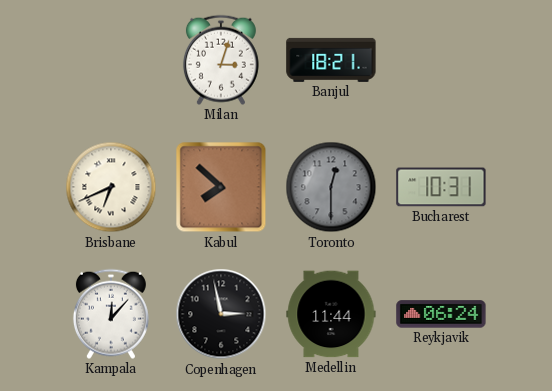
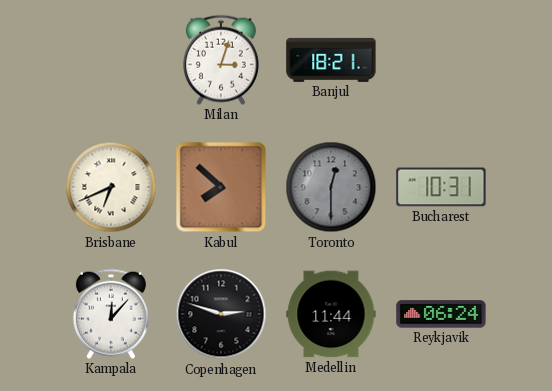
Copenhagen: 2:58 -> 2:48
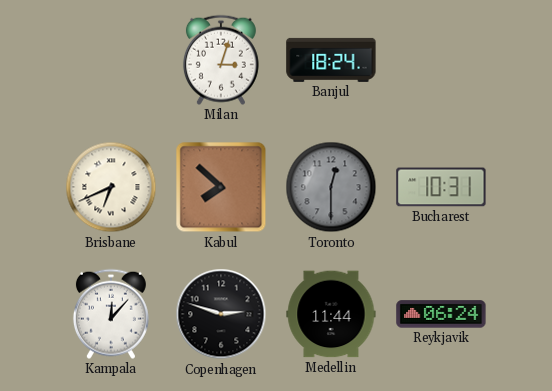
Banjul: 18:21 -> 18:24
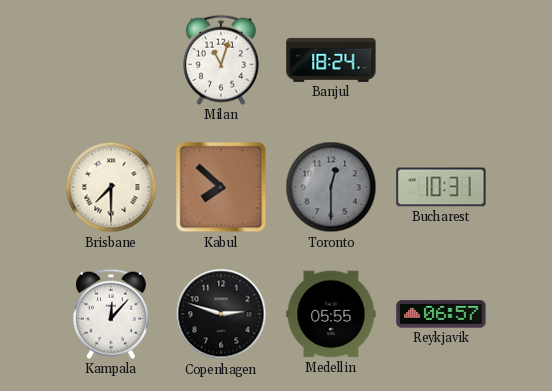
Milan: 3:03 -> 11:03
Brisbane: 6:41 -> 7:30
Medellin: 11:44 -> 05:55
Reykjavik: 06:24 -> 06:57
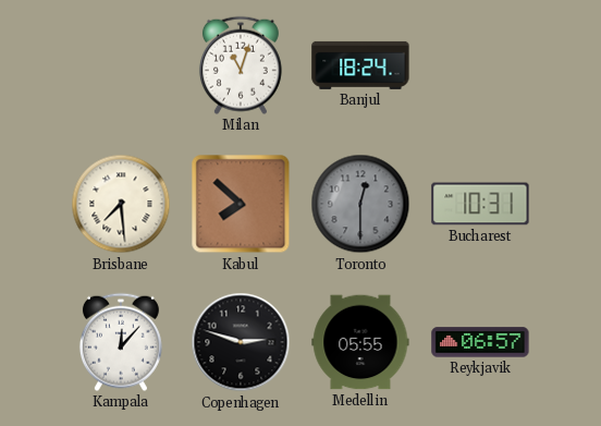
Brisbane: 7:30 -> 7:29
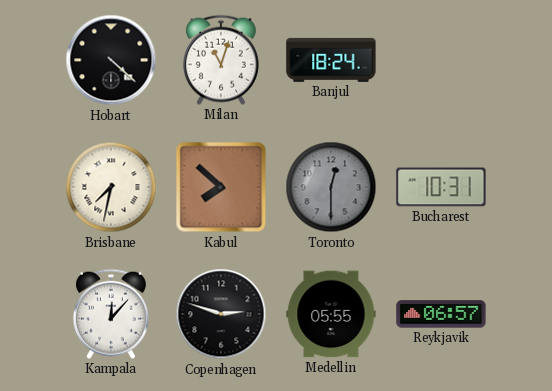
Hobart: none -> 4:22
Brisbane: 7:29 -> 7:32
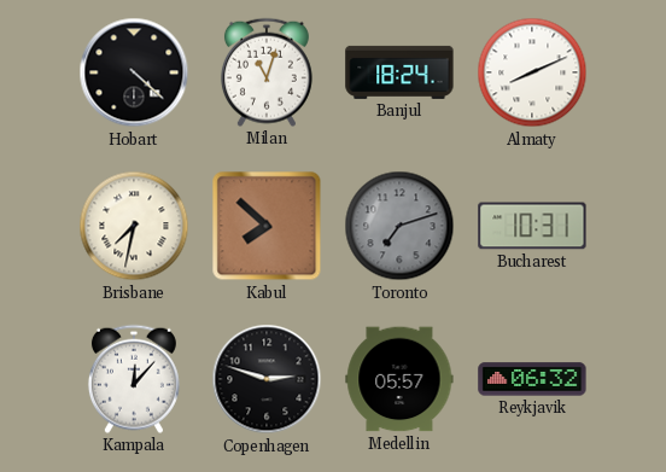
Almaty: none -> 8:11
Toronto: 12:30 -> 7:12
Medellin: 05:55 -> 05:57
Reykjavik: 06:57 -> 06:32
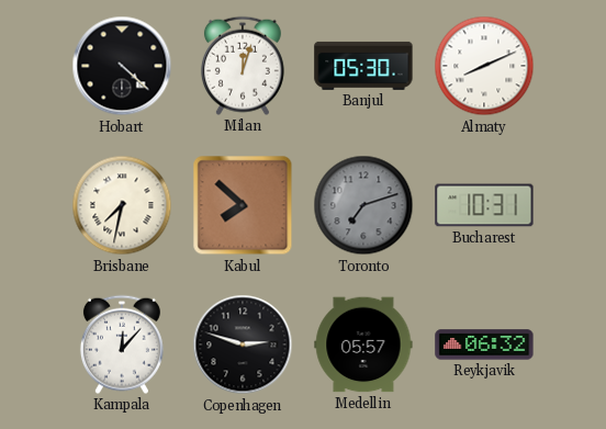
Milan: 11:03 -> 12:03
Banjul: 18:24 -> 05:30
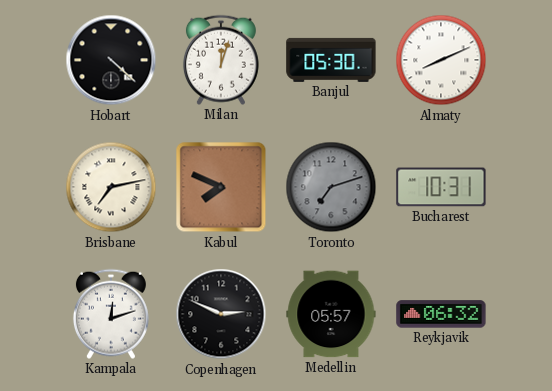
Brisbane: 7:32 -> 7:13
Kabul: 7:52 -> 7:49
Kampala: 12:07 -> 12:12
Copenhagen: 2:48 -> 2:49
